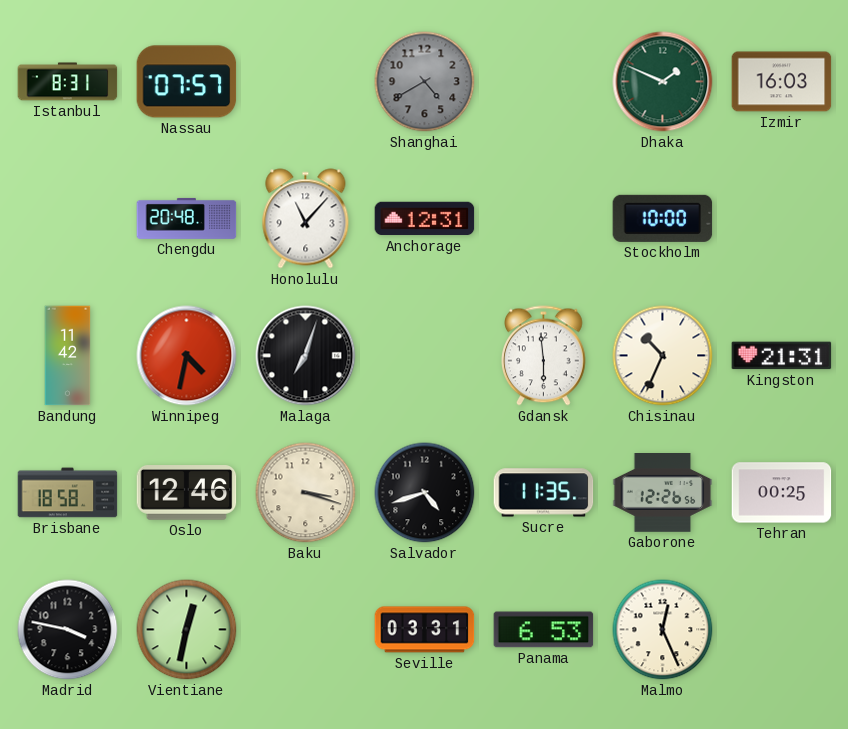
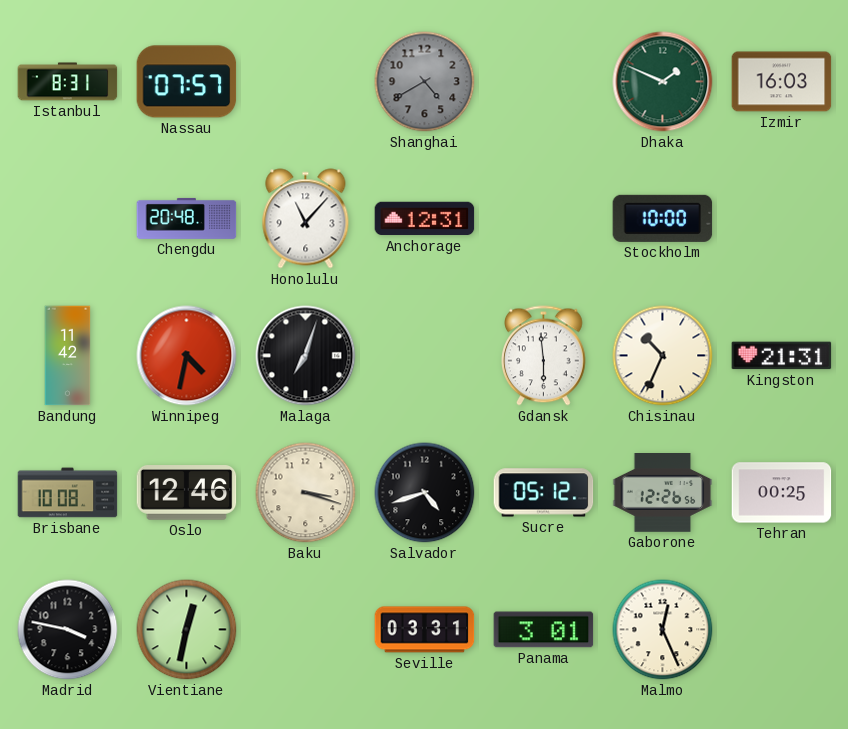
Brisbane: 18:58 -> 10:08
Sucre: 11:35 -> 05:12
Panama: 6:53 -> 3:01
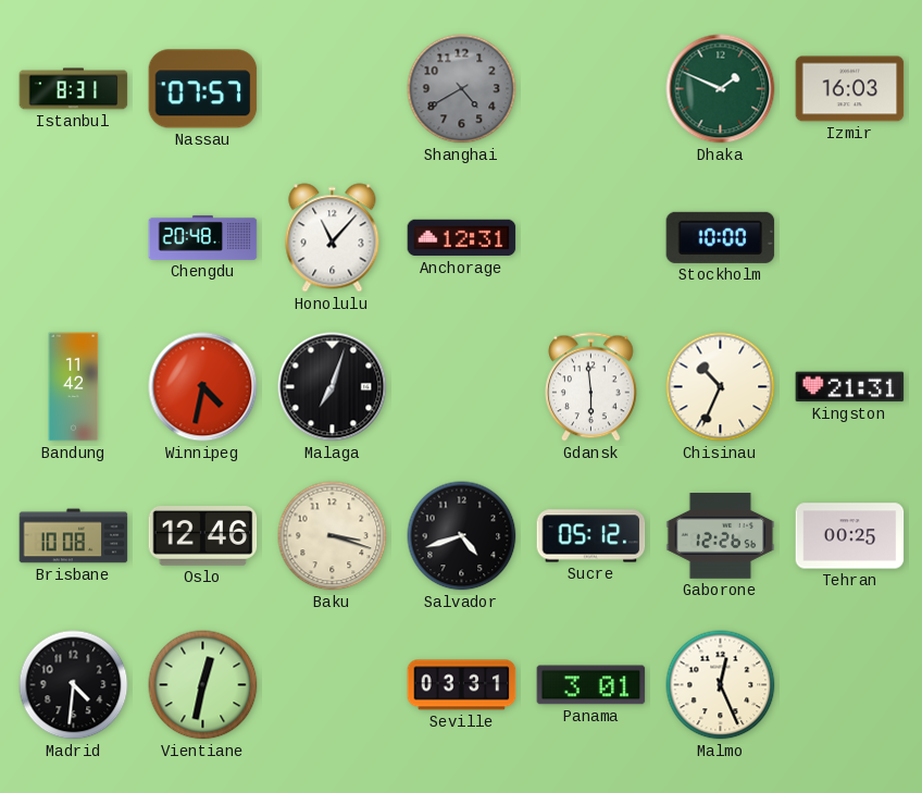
Madrid: 3:47 -> 4:31
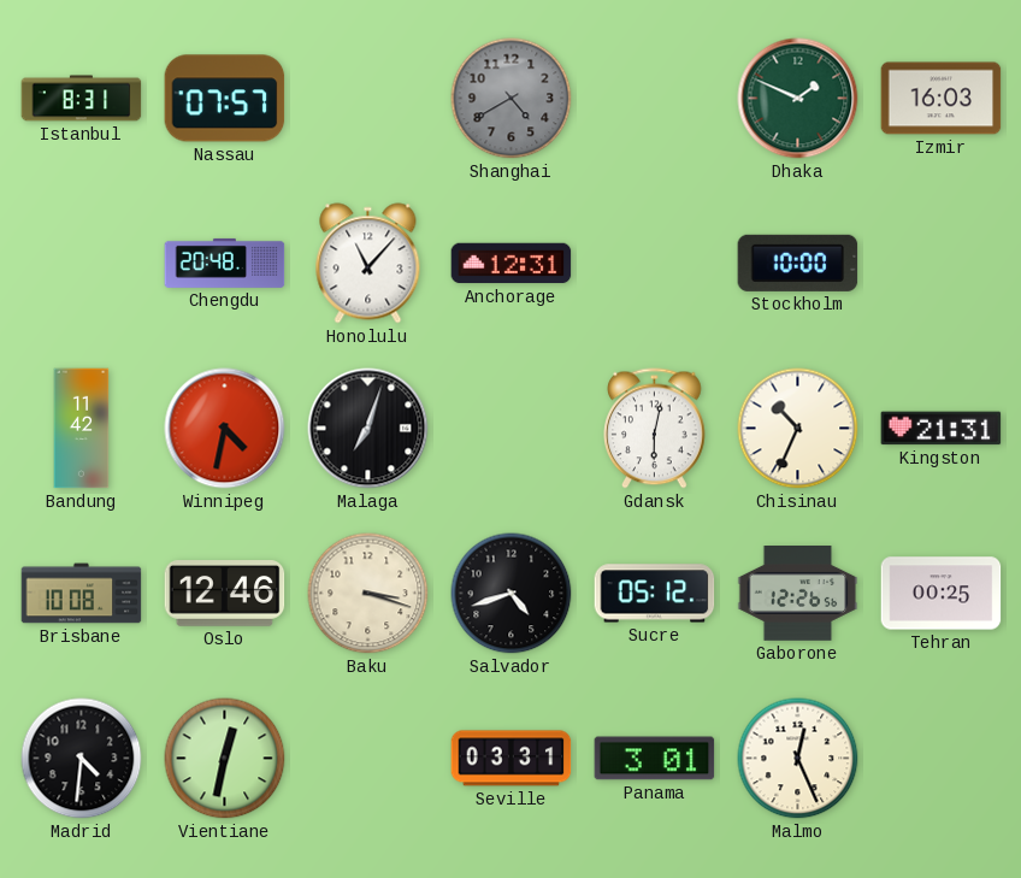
Gdansk: 5:59 -> 6:02
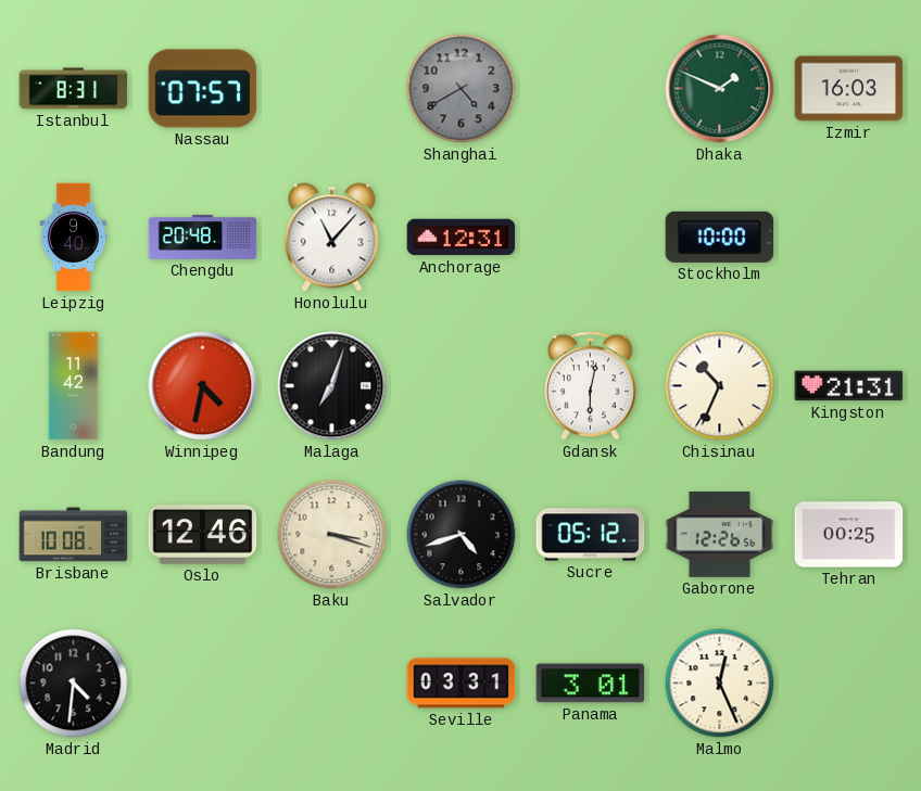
Leipzig: none -> 9:40
Vientiane: 12:32 -> none
